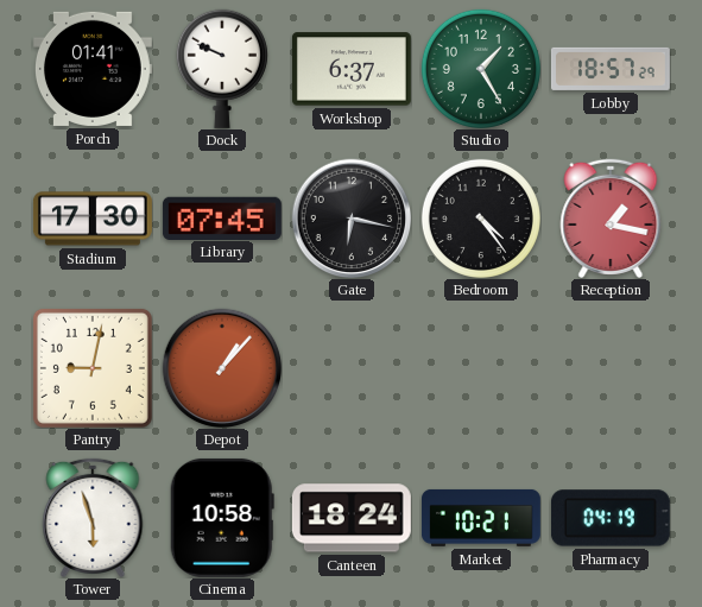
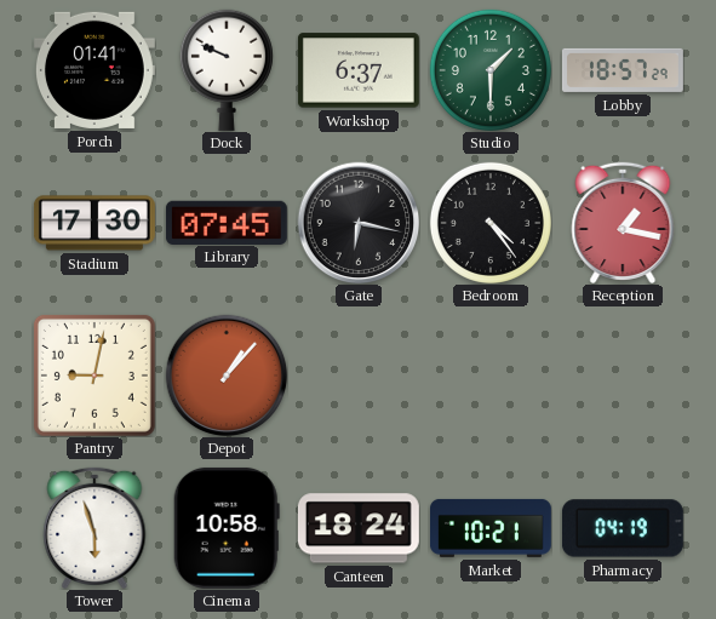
Studio: 1:25 -> 1:30
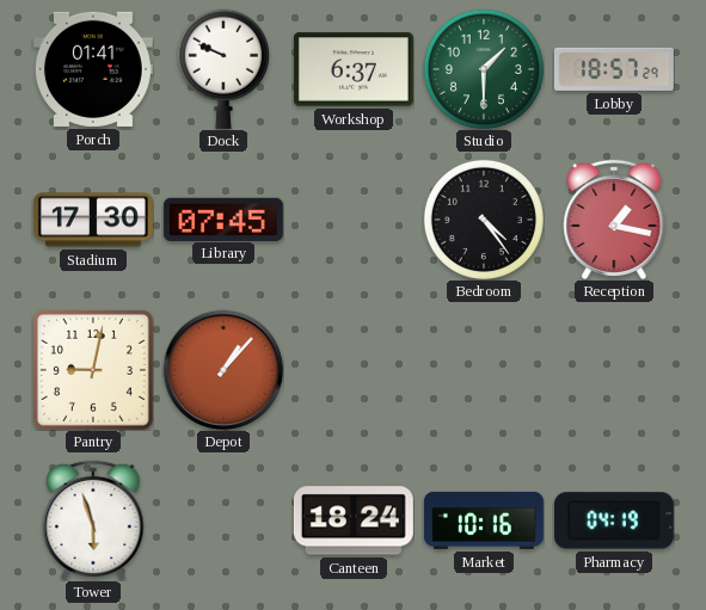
Gate: 6:17 -> none
Cinema: 10:58 -> none
Market: 10:21 -> 10:16
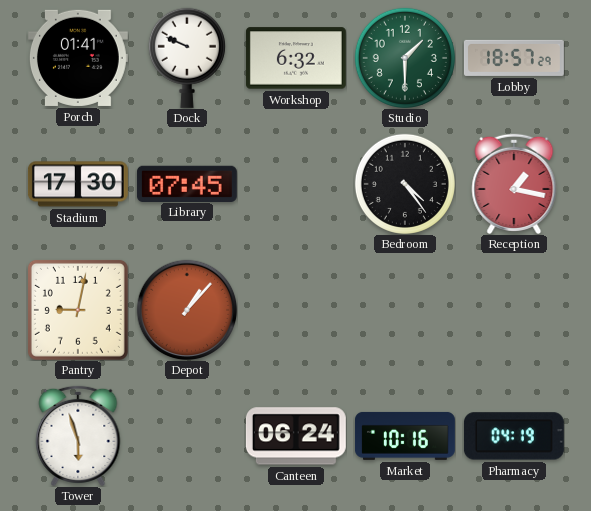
Workshop: 6:37 -> 6:32
Canteen: 18:24 -> 06:24
